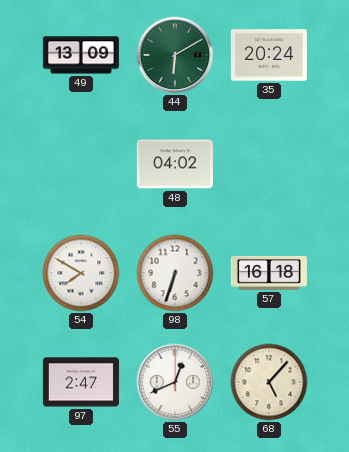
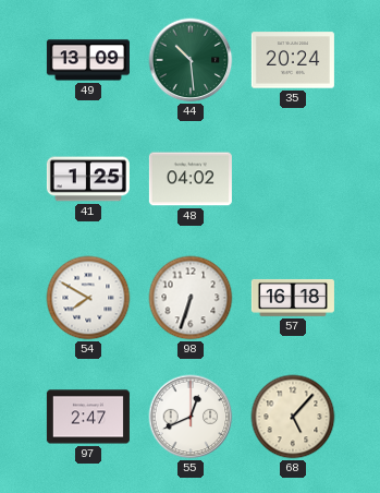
44: 6:10 -> 10:29
41: none -> 1:25
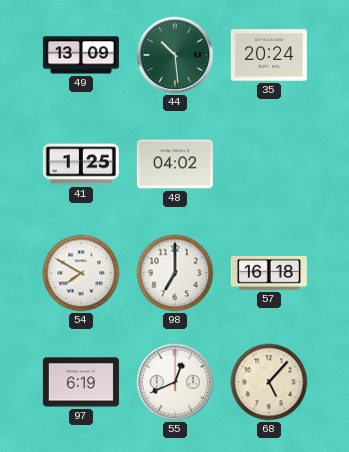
98: 6:33 -> 7:00
97: 2:47 -> 6:19
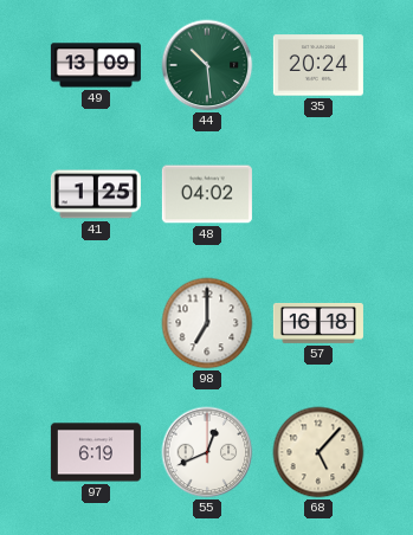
54: 7:50 -> none
